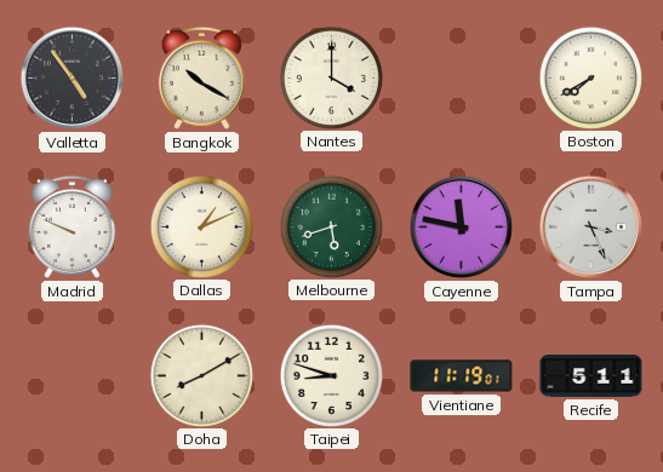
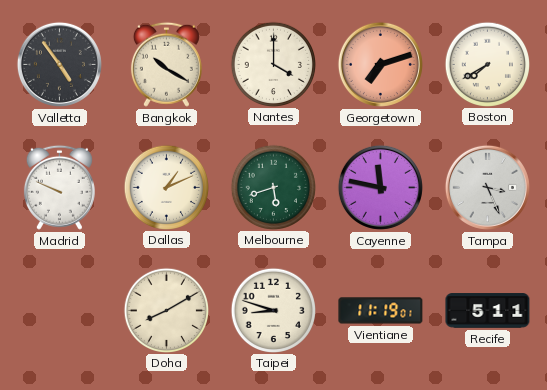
Georgetown: none -> 7:12
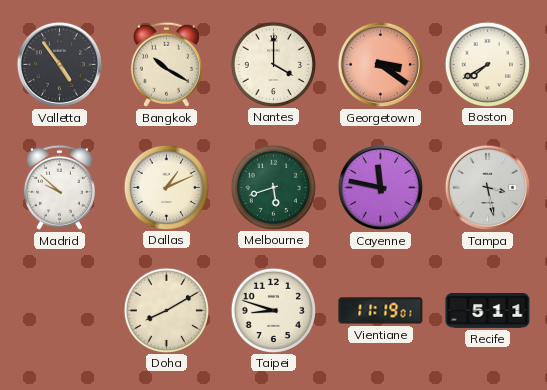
Georgetown: 7:12 -> 3:21
Madrid: 9:49 -> 9:52
Tampa: 3:26 -> 3:28
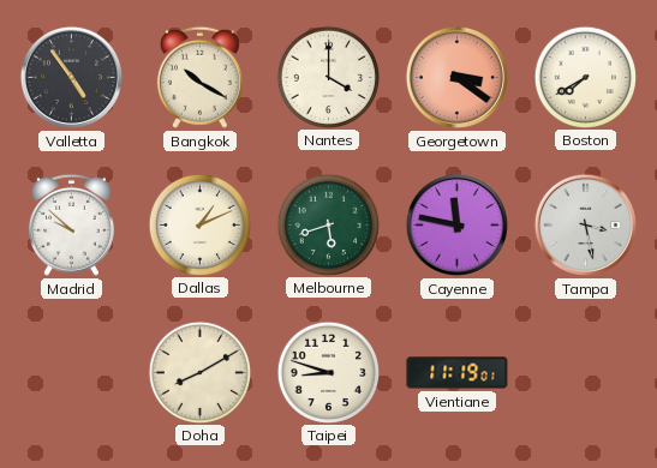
Recife: 5:11 -> none
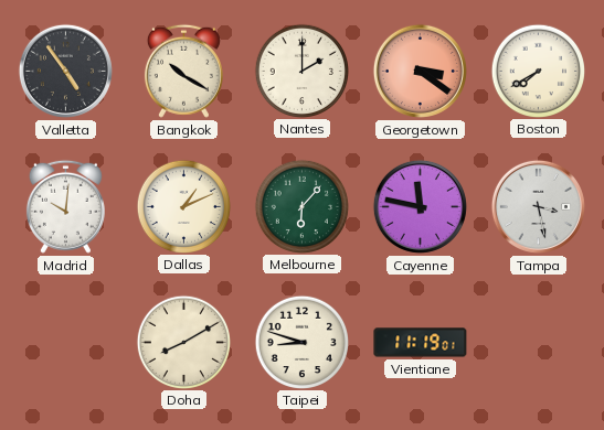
Nantes: 4:00 -> 2:00
Madrid: 9:52 -> 10:01
Melbourne: 5:42 -> 6:07
